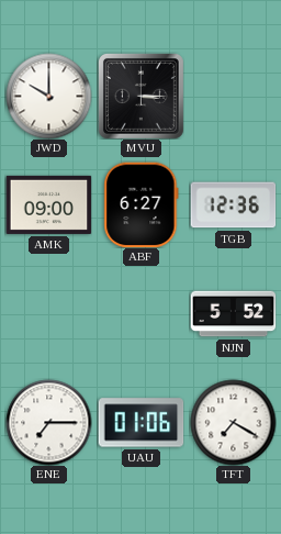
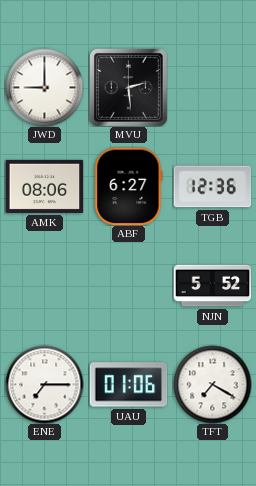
JWD: 10:00 -> 9:00
MVU: 3:15 -> 2:29
AMK: 09:00 -> 08:06
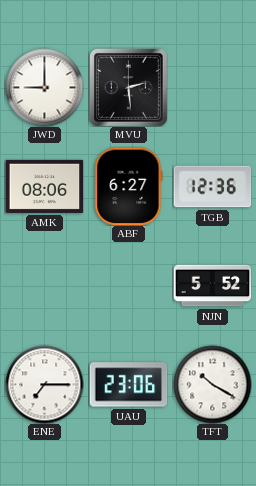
UAU: 01:06 -> 23:06
TFT: 7:20 -> 10:20
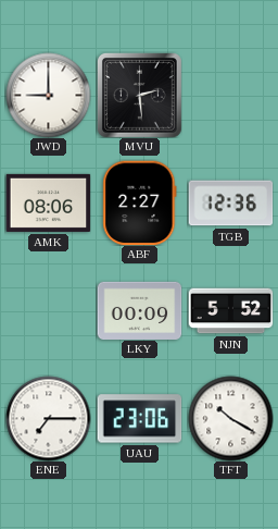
ABF: 6:27 -> 2:27
LKY: none -> 00:09
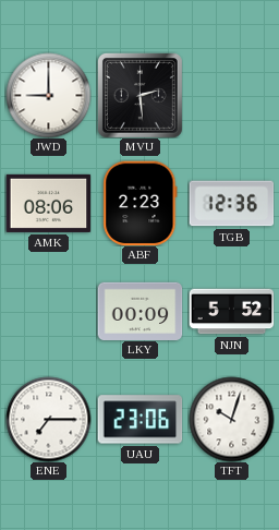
ABF: 2:27 -> 2:23
TFT: 10:20 -> 10:03
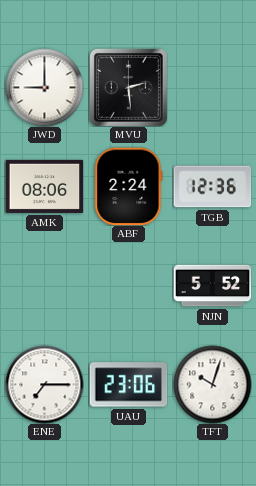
ABF: 2:23 -> 2:24
LKY: 00:09 -> none
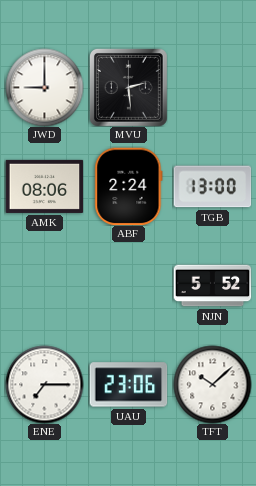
TGB: 12:36 -> 13:00
TFT: 10:03 -> 10:08
